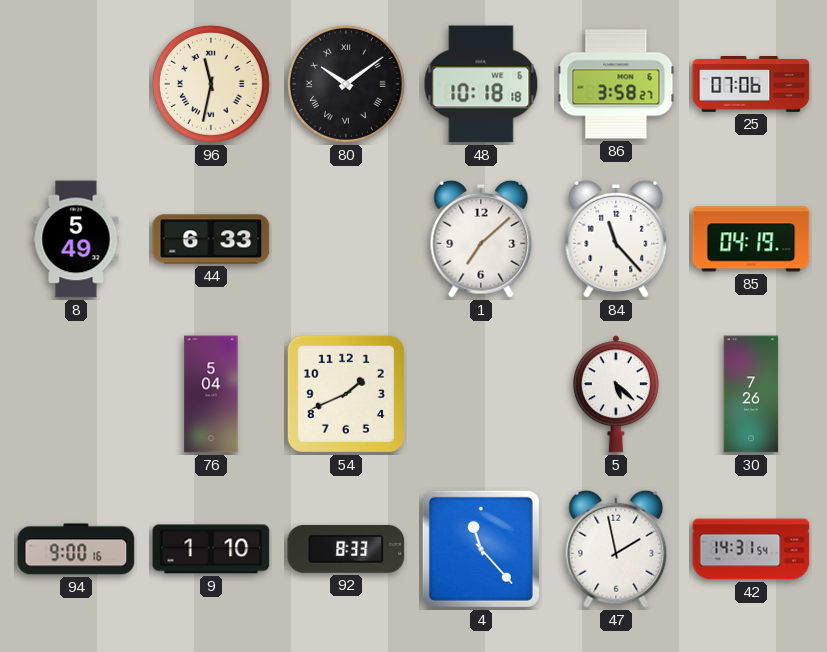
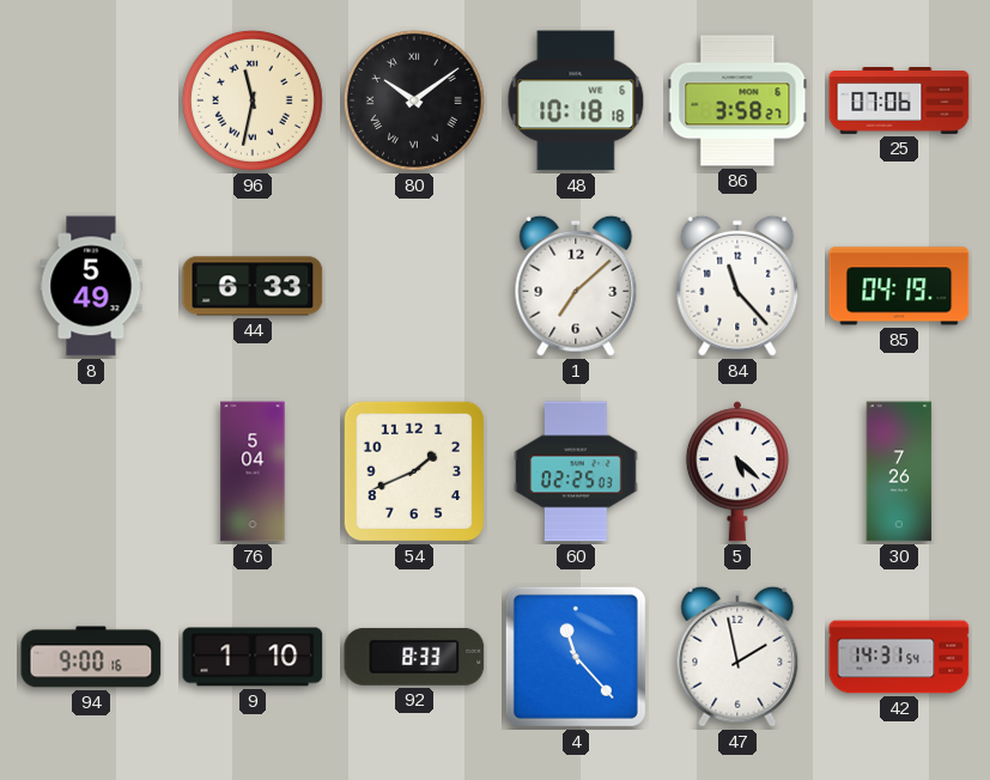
60: none -> 02:25
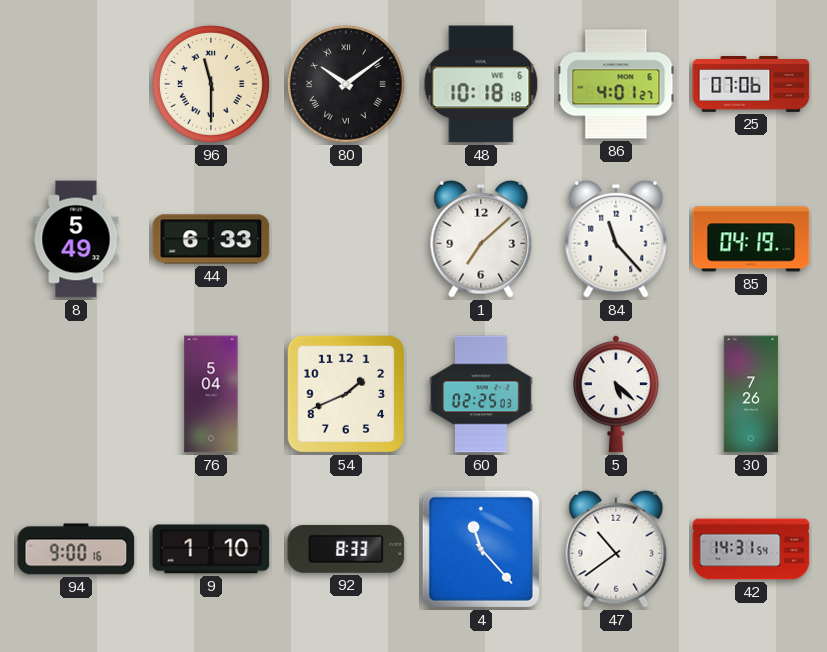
96: 11:32 -> 11:30
86: 3:58 -> 4:01
47: 1:58 -> 10:39
